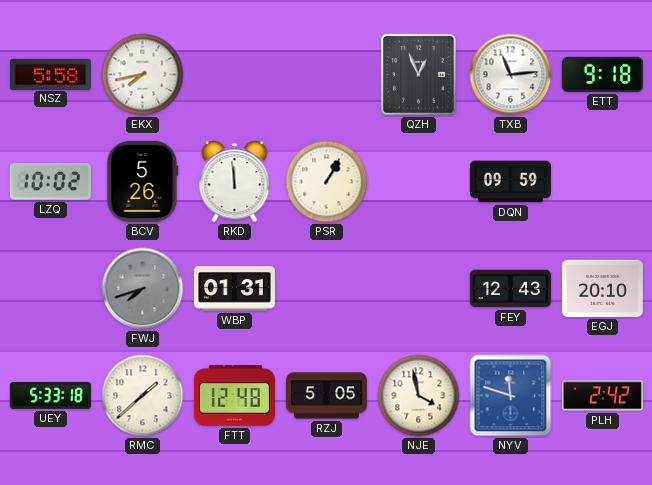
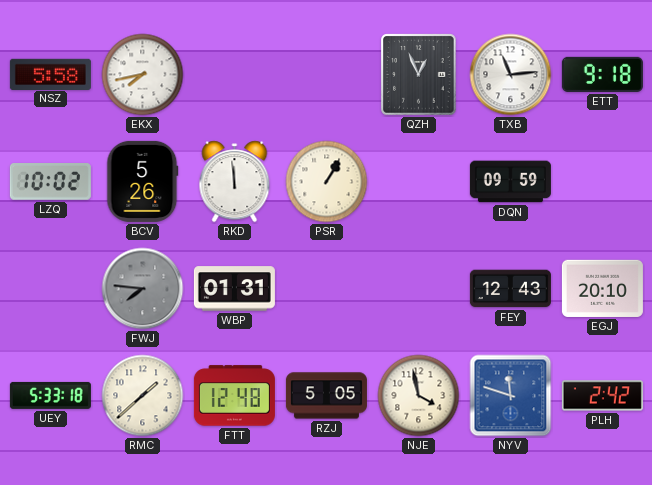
FWJ: 7:42 -> 7:46
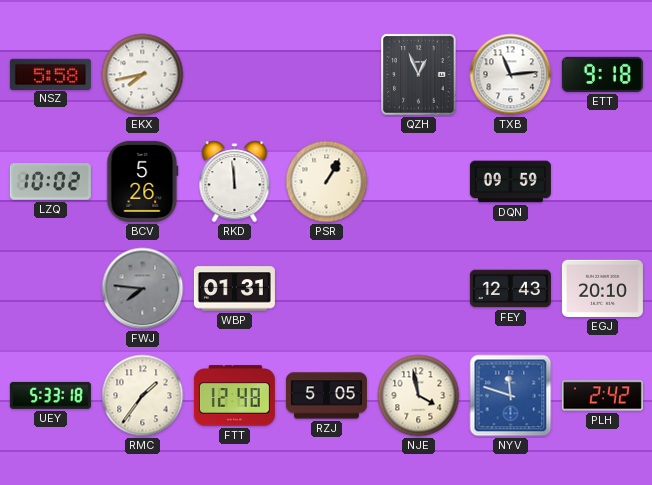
RMC: 1:38 -> 1:36
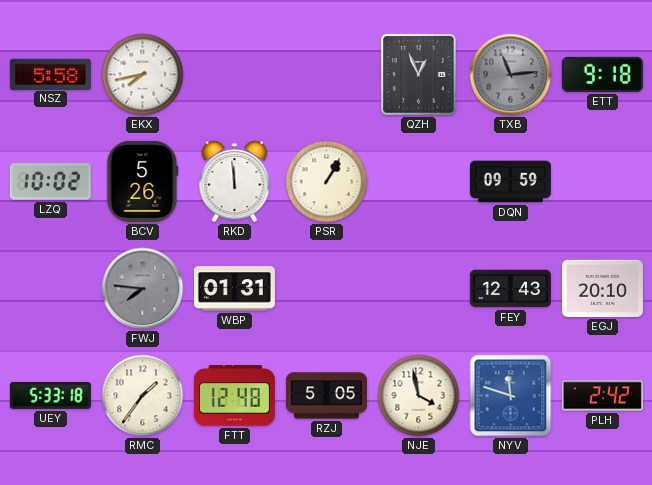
TXB dial: white -> grey
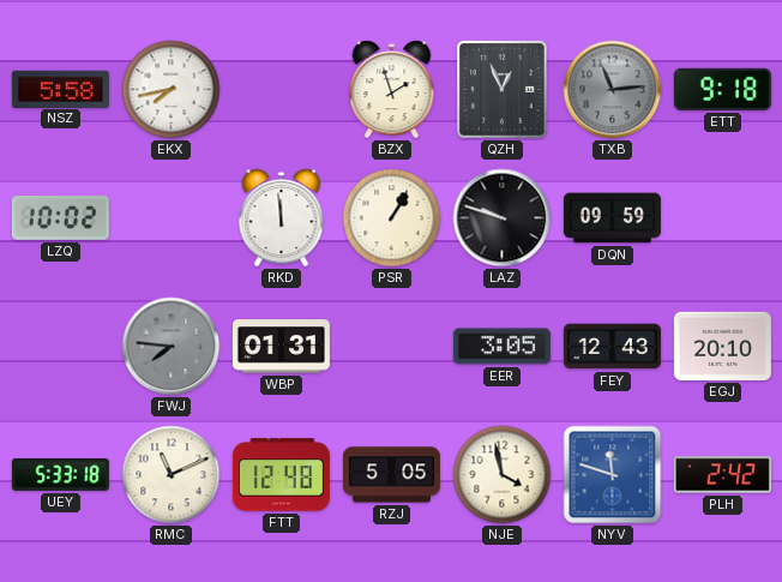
BZX: none -> 1:57
BCV: 5:26 -> none
LAZ: none -> 9:48
EER: none -> 3:05
RMC: 1:36 -> 11:11
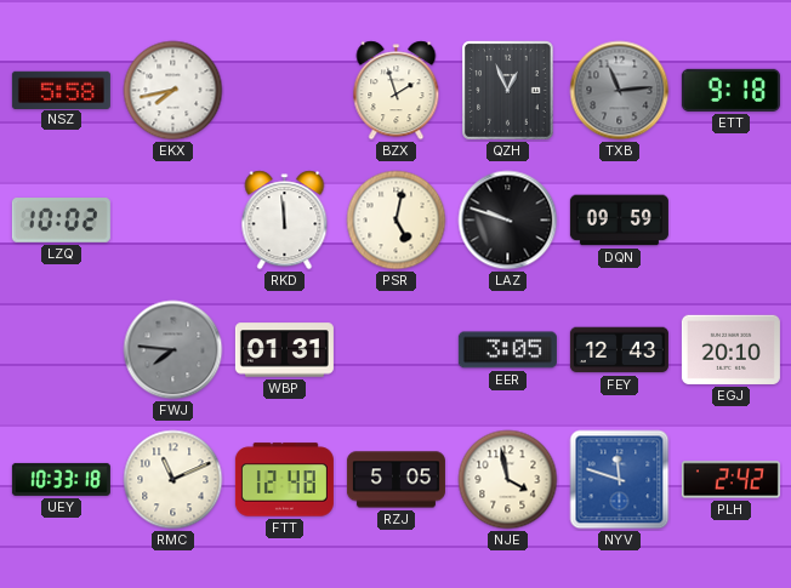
PSR: 1:05 -> 5:02
UEY: 5:33 -> 10:33
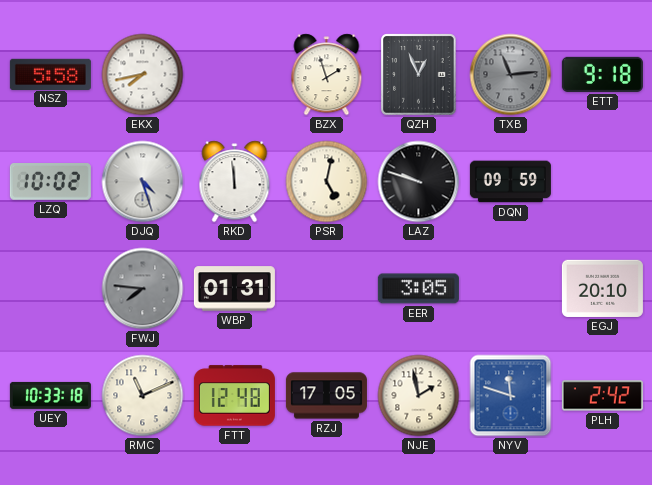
DJQ: none -> 4:27
FEY: 12:43 -> none
RZJ: 5:05 -> 17:05
NJE: 3:58 -> 1:58
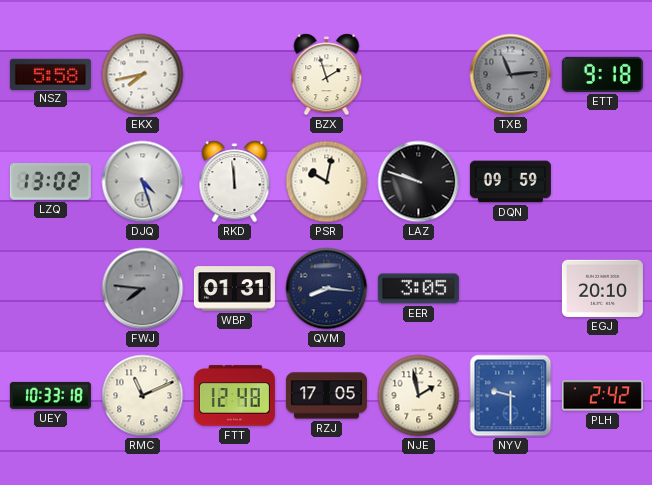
QZH: 12:56 -> none
LZQ: 10:02 -> 13:02
PSR: 5:02 -> 10:02
QVM: none -> 8:16
NYV: 11:48 -> 9:30
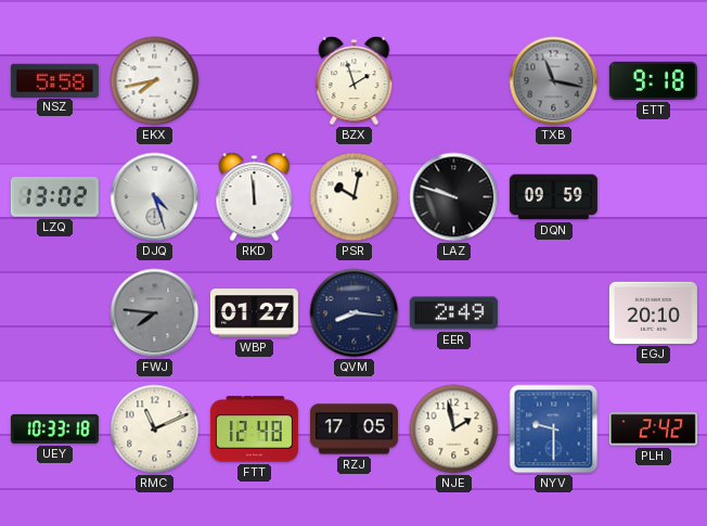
TXB: 11:14 -> 11:17
WBP: 01:31 -> 01:27
EER: 3:05 -> 2:49
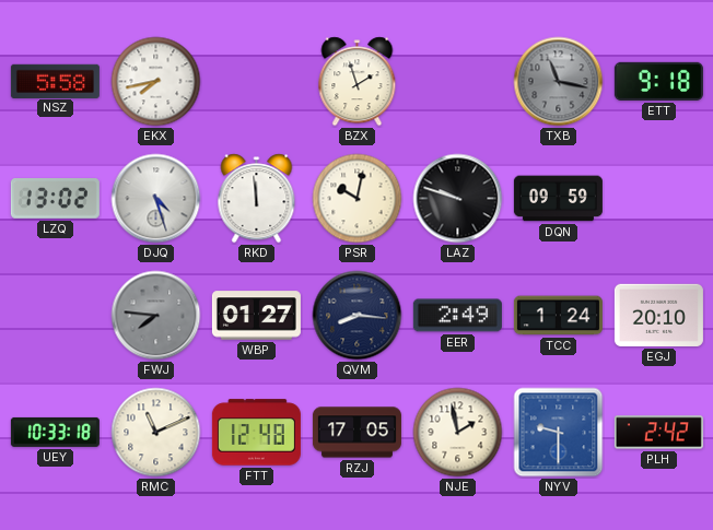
TCC: none -> 1:24
